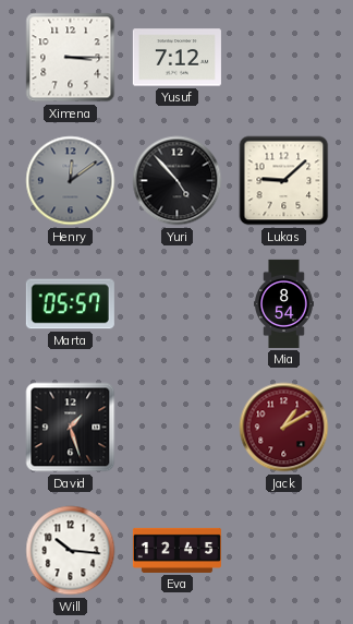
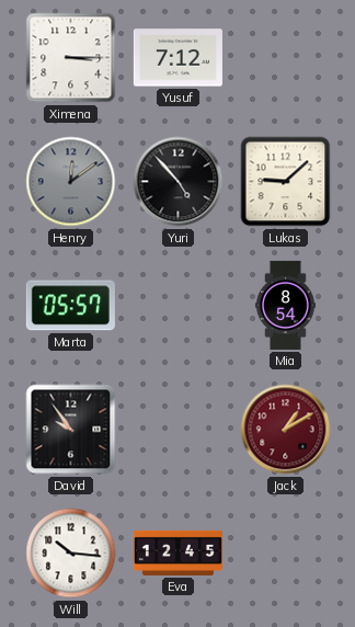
David: 1:27 -> 9:54
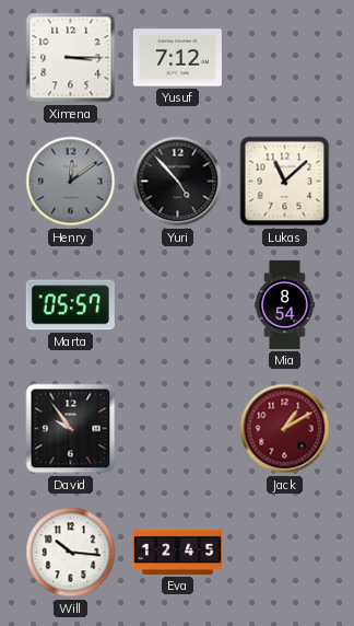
Lukas: 9:08 -> 11:08
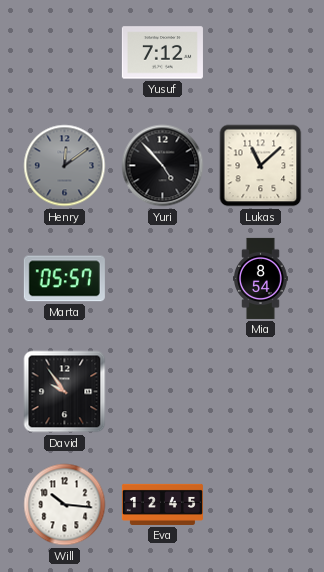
Ximena: 3:15 -> none
Jack: 1:10 -> none
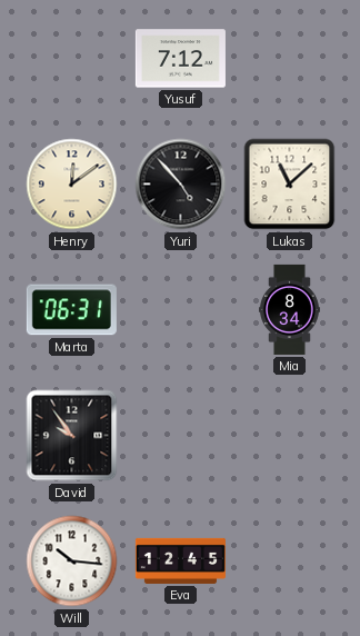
Henry dial: grey -> cream
Marta: 05:57 -> 06:31
Mia: 8:54 -> 8:34
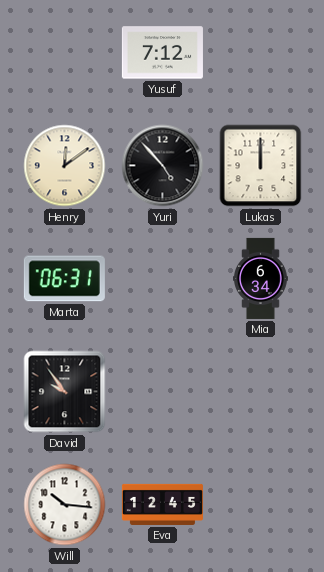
Lukas: 11:08 -> 12:00
Mia: 8:34 -> 6:34
